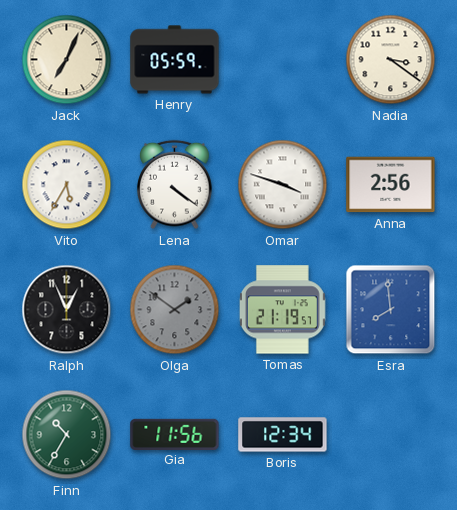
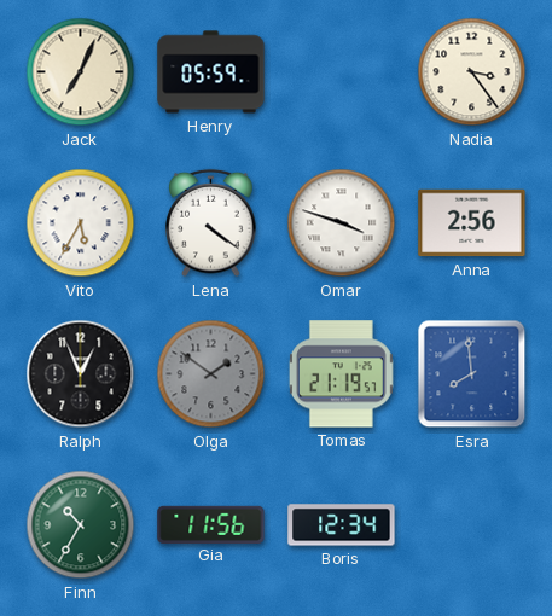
Nadia: 3:21 -> 3:24
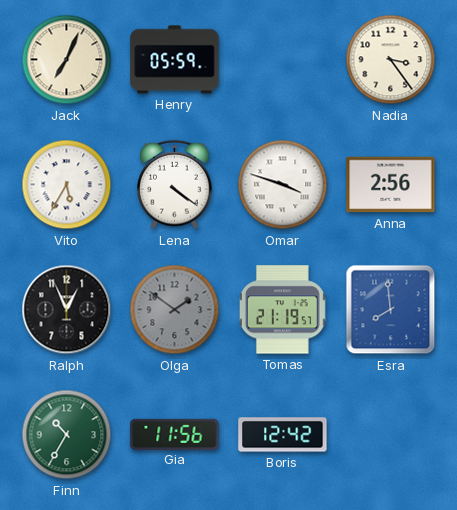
Boris: 12:34 -> 12:42
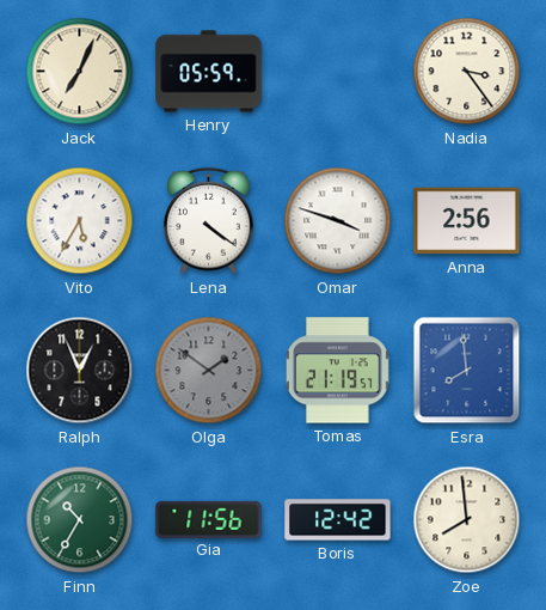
Zoe: none -> 7:59
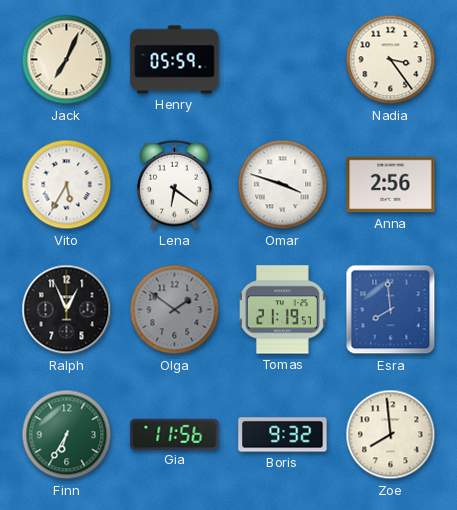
Lena: 4:21 -> 6:21
Finn: 10:35 -> 6:35
Boris: 12:42 -> 9:32
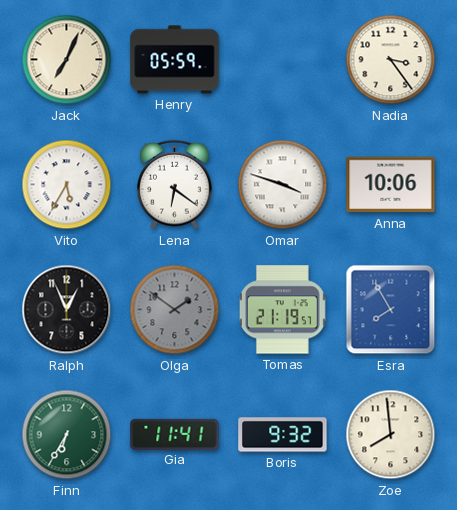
Anna: 2:56 -> 10:06
Esra: 7:59 -> 7:55
Gia: 11:56 -> 11:41
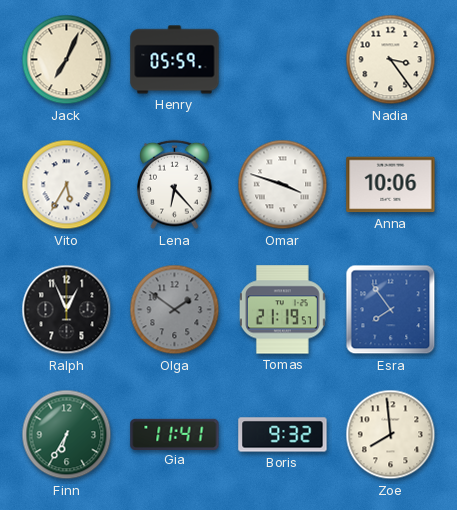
Lena: 6:21 -> 6:23
Esra: 7:55 -> 7:54
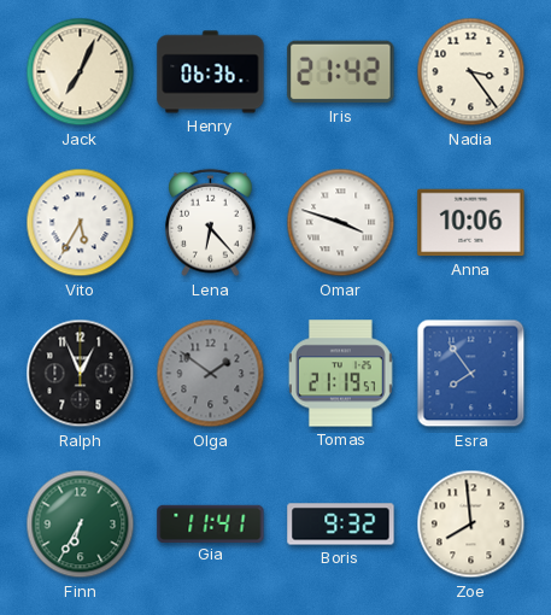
Henry: 05:59 -> 06:36
Iris: none -> 21:42
